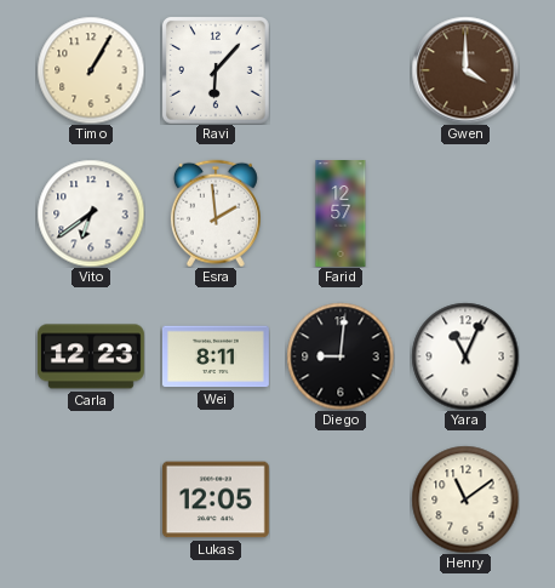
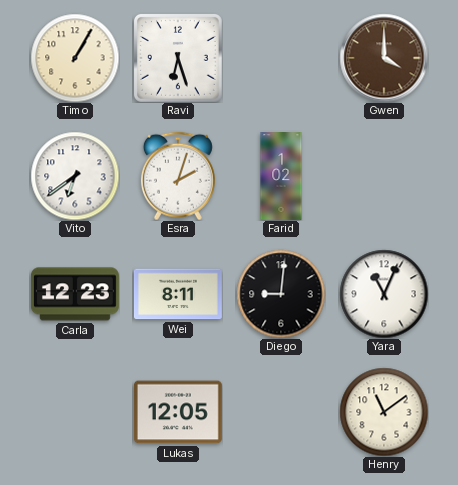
Ravi: 6:07 -> 6:27
Esra: 1:59 -> 2:03
Farid: 12:57 -> 1:02
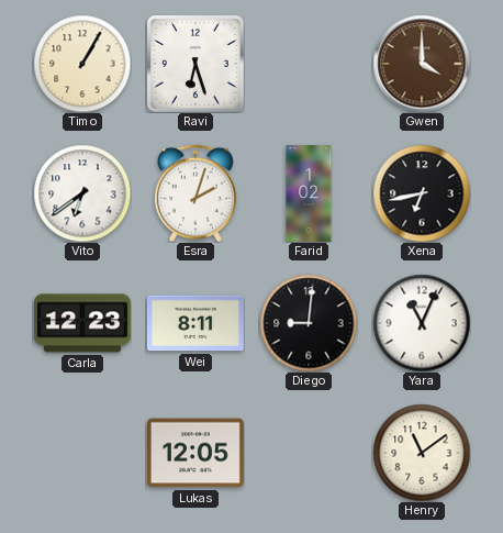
Xena: none -> 6:43
